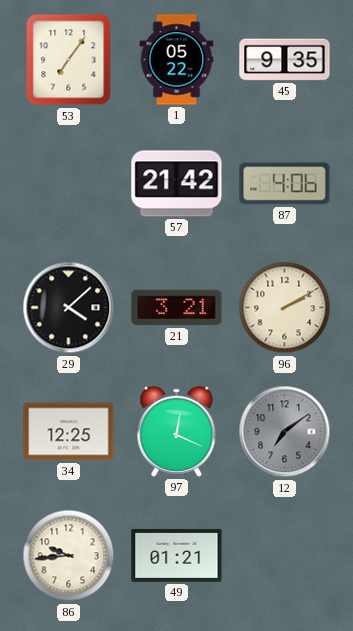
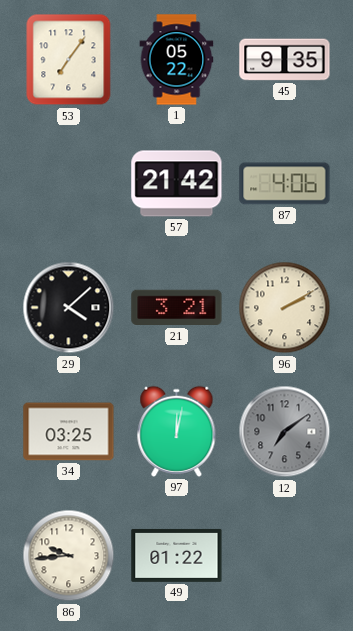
34: 12:25 -> 03:25
97: 12:19 -> 12:02
49: 01:21 -> 01:22
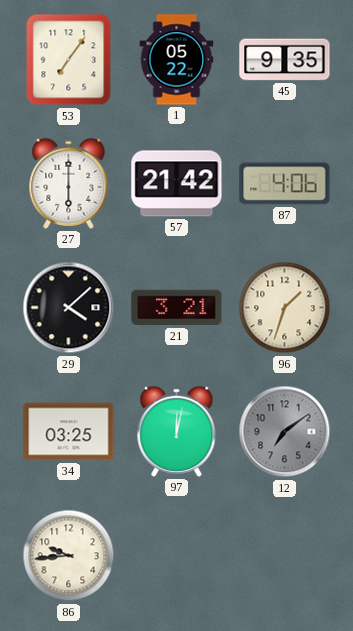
27: none -> 6:00
96: 2:10 -> 1:33
49: 01:22 -> none
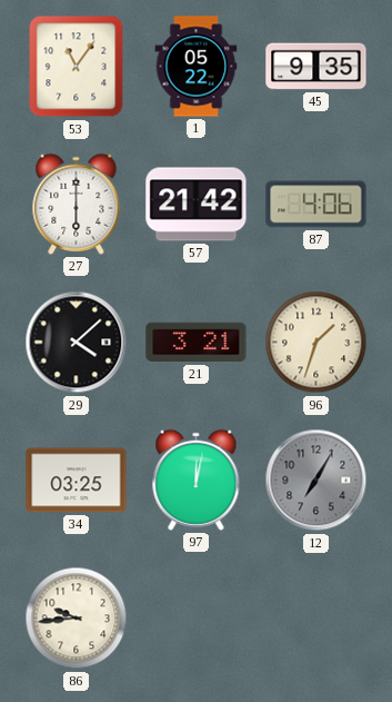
53: 7:06 -> 11:06
12: 7:09 -> 7:05
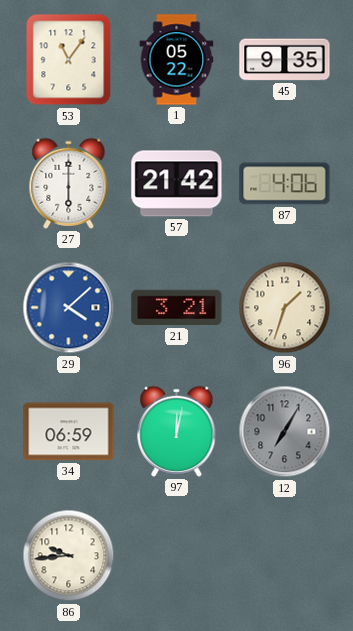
29 dial: black -> blue
34: 03:25 -> 06:59
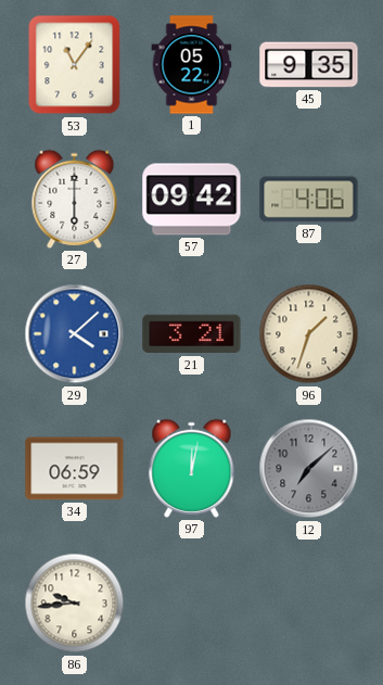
57: 21:42 -> 09:42
12: 7:05 -> 7:08
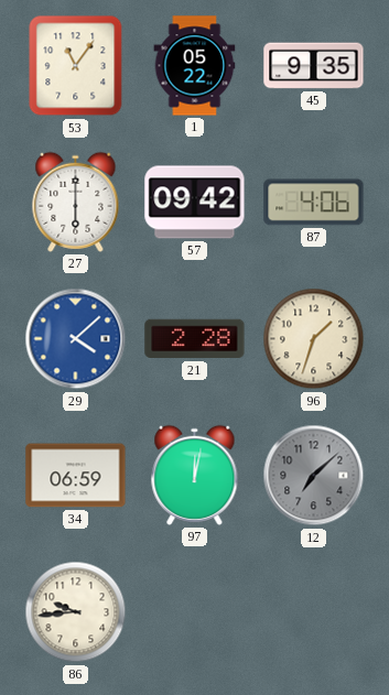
21: 3:21 -> 2:28
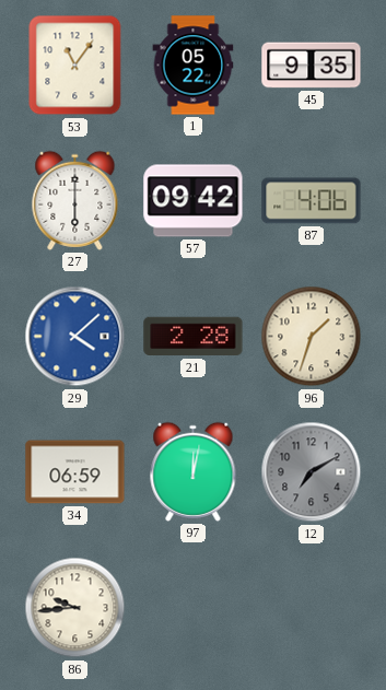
12: 7:08 -> 7:10
